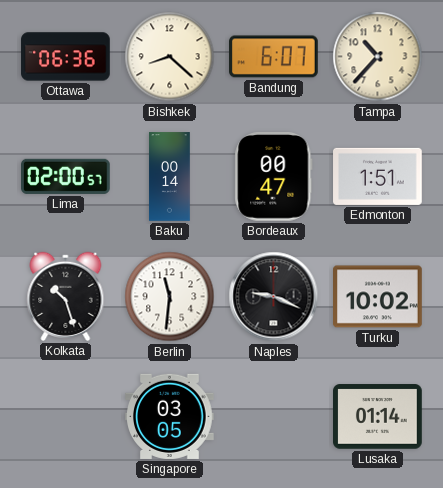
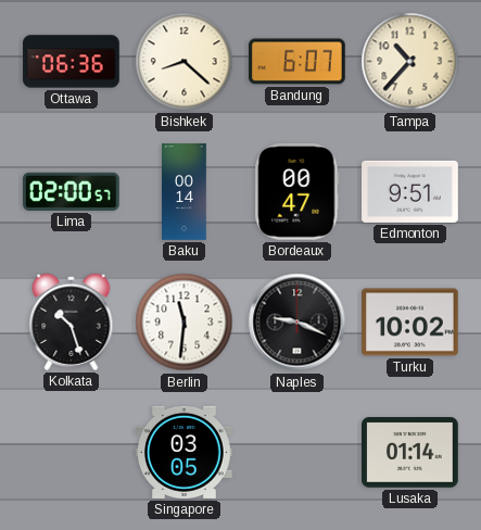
Edmonton: 1:51 -> 9:51
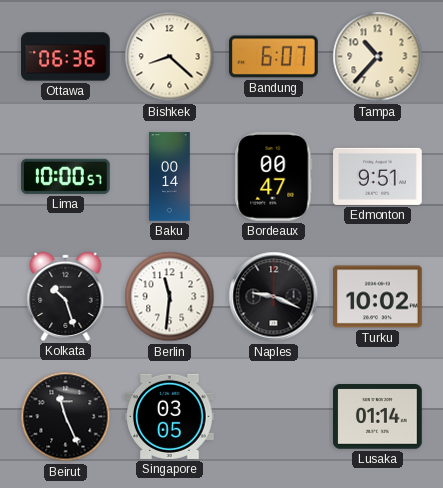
Lima: 02:00 -> 10:00
Beirut: none -> 11:26
